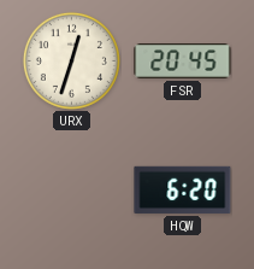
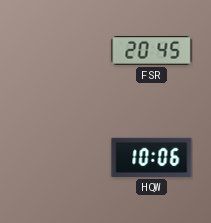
URX: 12:33 -> none
HQW: 6:20 -> 10:06
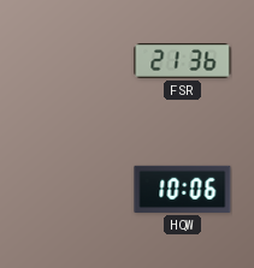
FSR: 20:45 -> 21:36
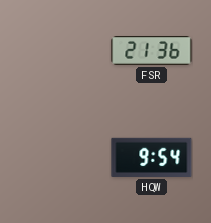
HQW: 10:06 -> 9:54
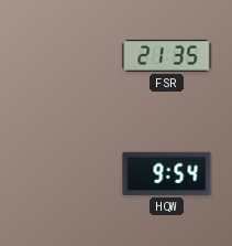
FSR: 21:36 -> 21:35
